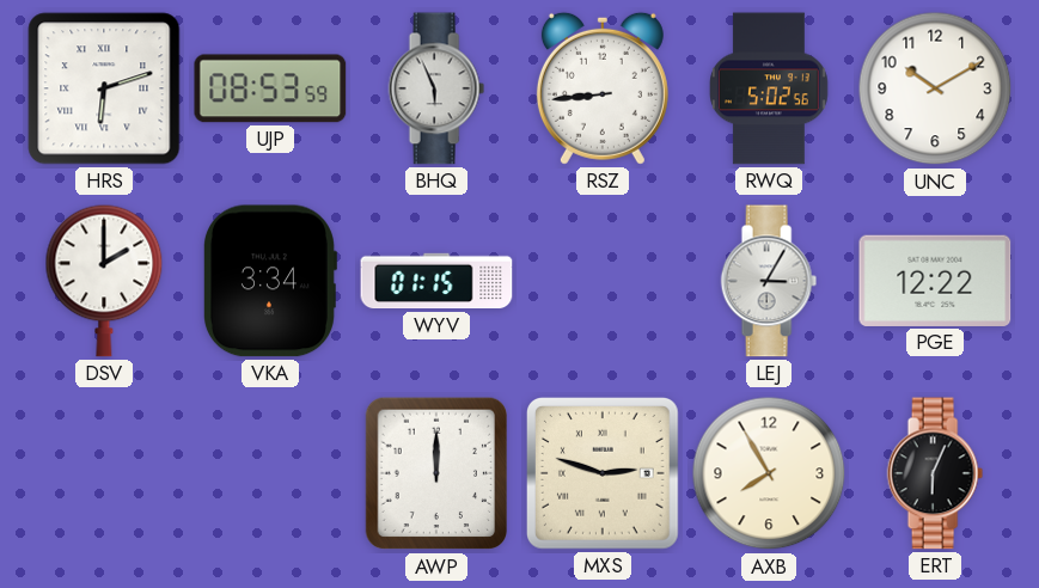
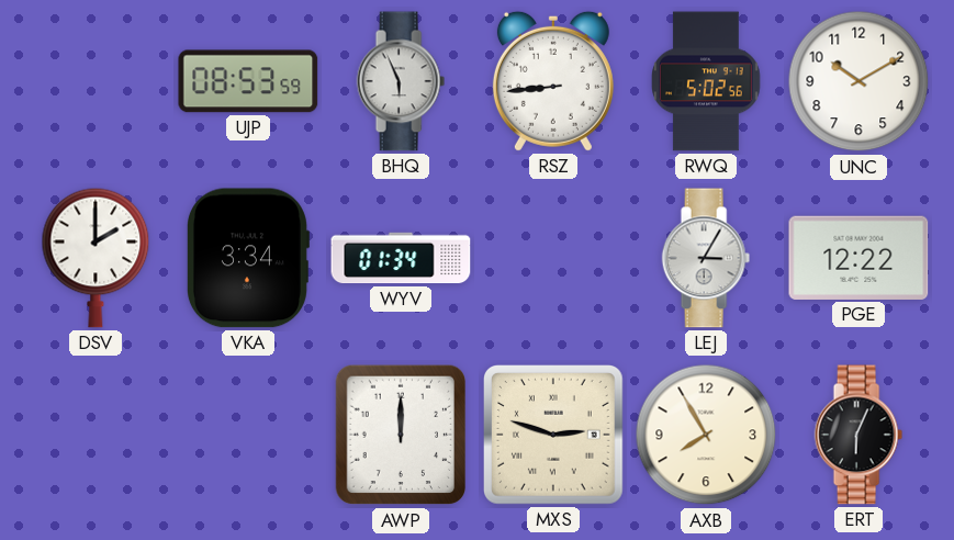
HRS: 6:12 -> none
WYV: 01:15 -> 01:34
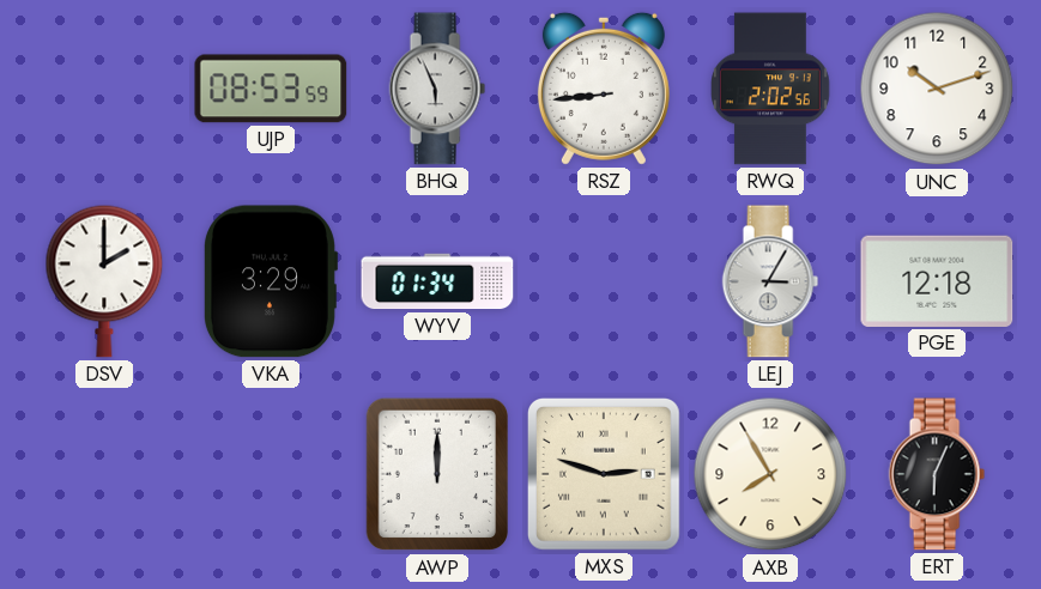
RWQ: 5:02 -> 2:02
UNC: 10:10 -> 10:12
VKA: 3:34 -> 3:29
PGE: 12:22 -> 12:18
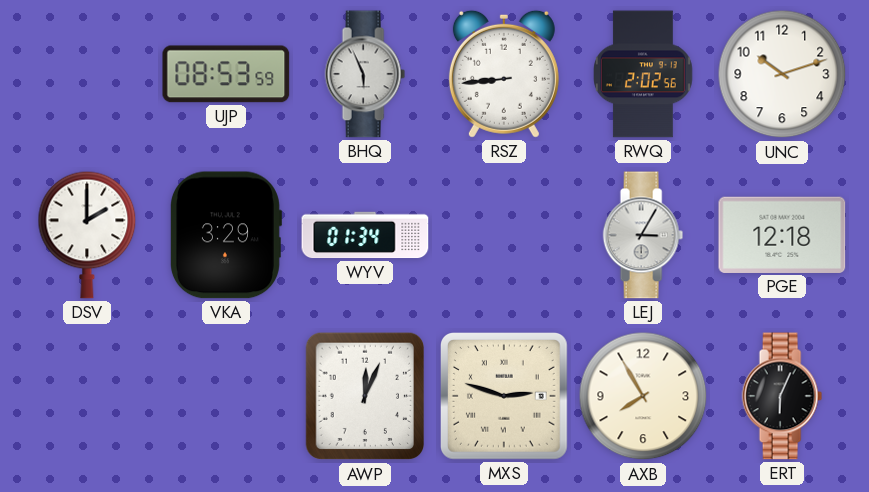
AWP: 12:00 -> 12:04
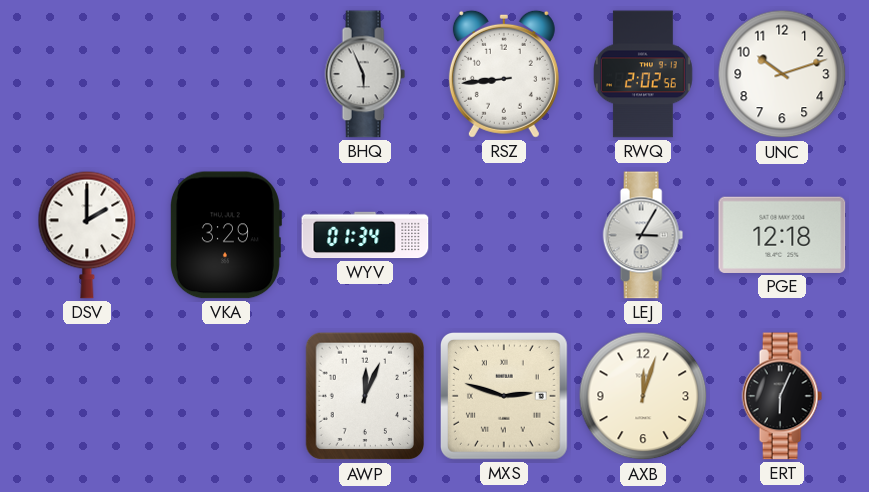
UJP: 08:53 -> none
AXB: 7:55 -> 12:03
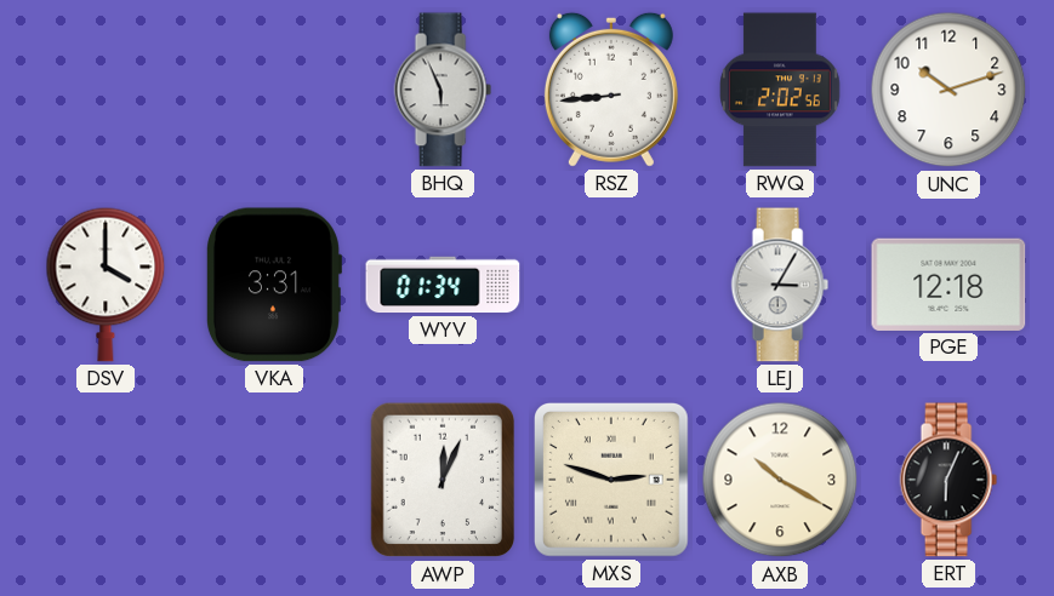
DSV: 2:00 -> 4:00
VKA: 3:29 -> 3:31
AXB: 12:03 -> 10:20
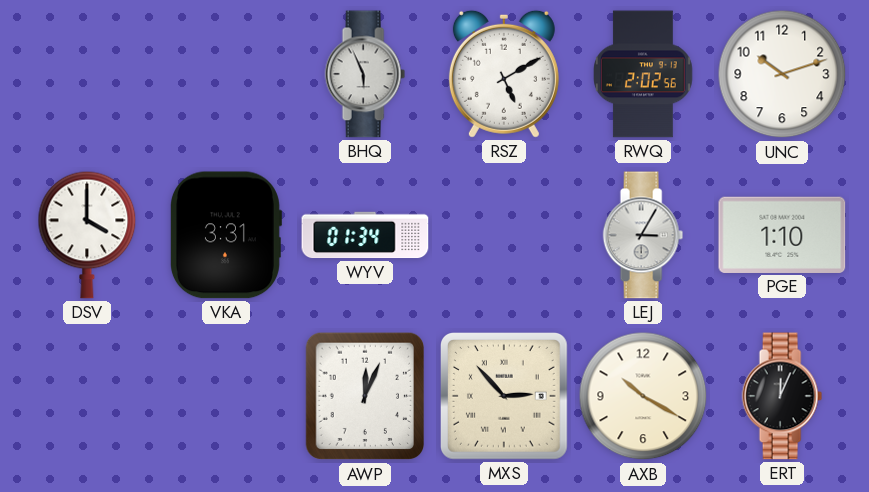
RSZ: 8:44 -> 5:10
PGE: 12:18 -> 1:10
MXS: 2:48 -> 2:53
ERT: 6:04 -> 12:04
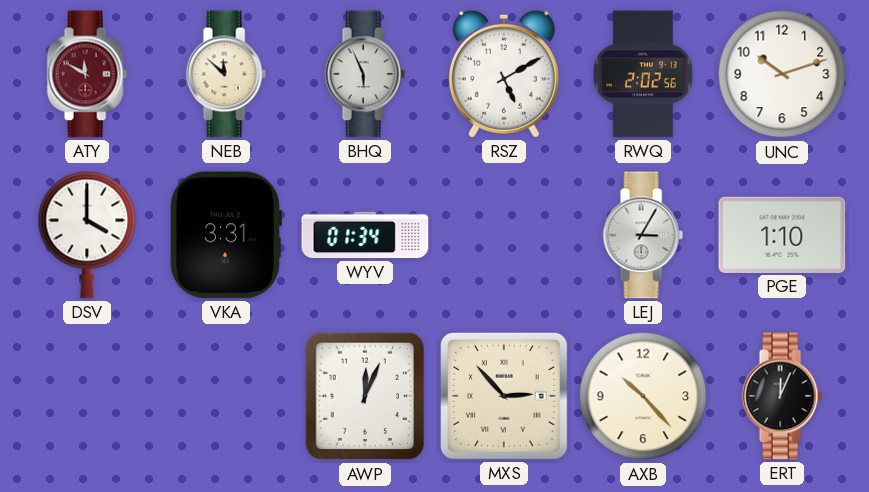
ATY: none -> 11:50
NEB: none -> 11:52
AXB: 10:20 -> 10:23
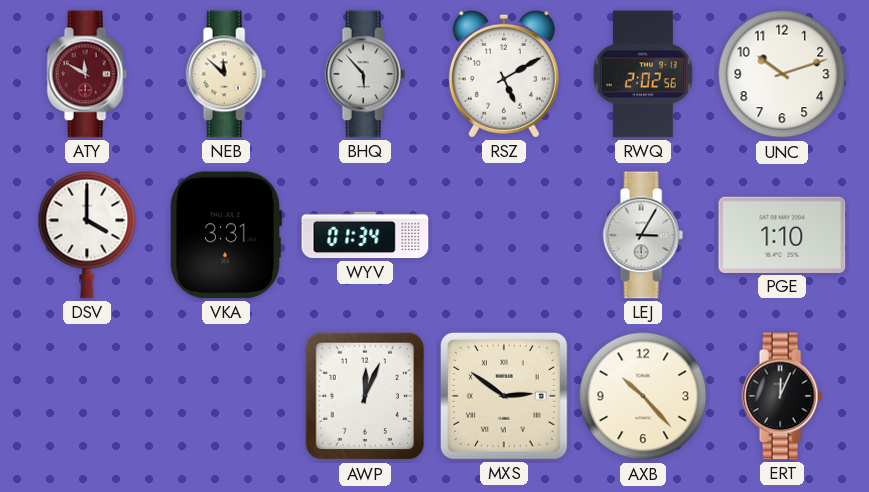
BHQ: 5:56 -> 5:53
MXS: 2:53 -> 2:51
